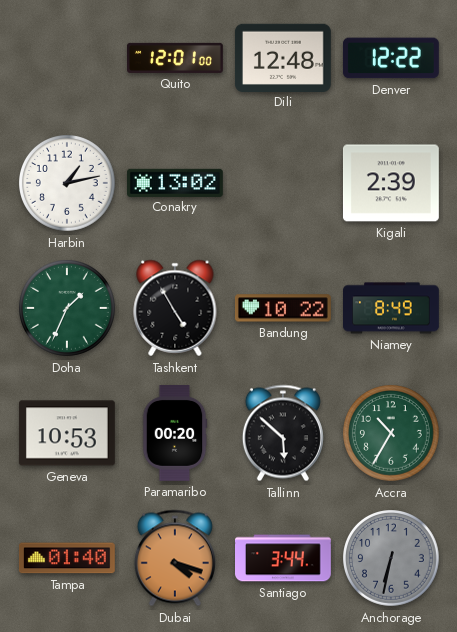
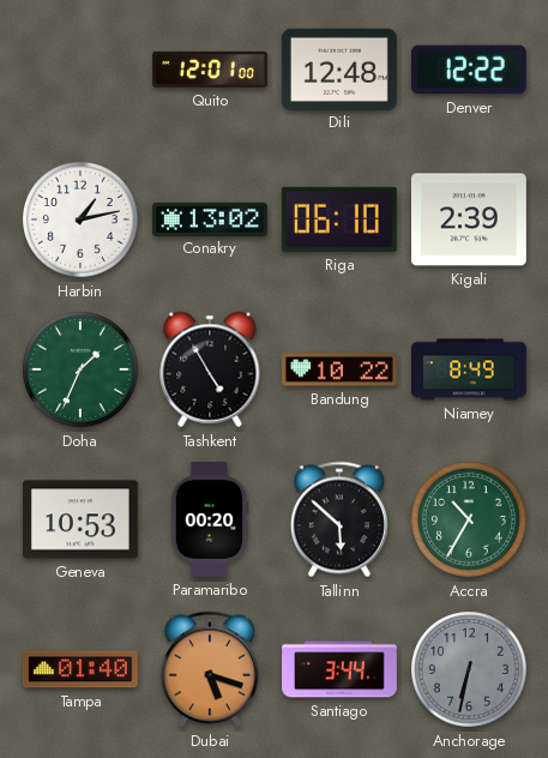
Riga: none -> 06:10
Dubai: 4:18 -> 5:18
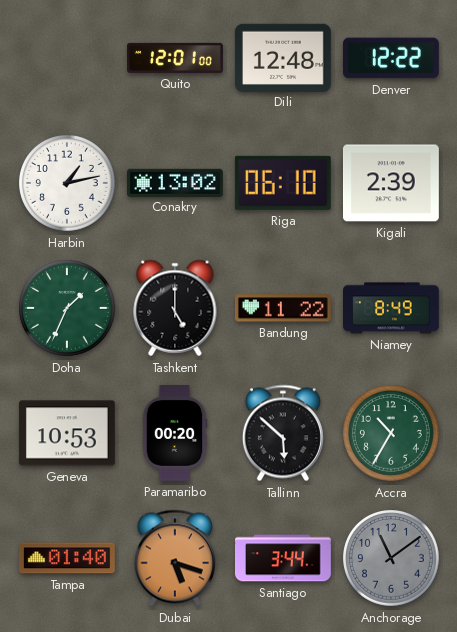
Tashkent: 4:55 -> 5:00
Bandung: 10:22 -> 11:22
Anchorage: 6:32 -> 11:09
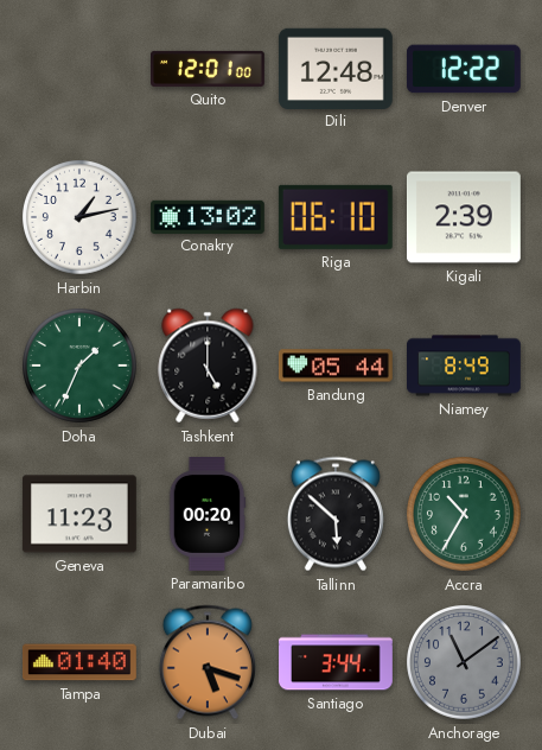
Bandung: 11:22 -> 05:44
Geneva: 10:53 -> 11:23
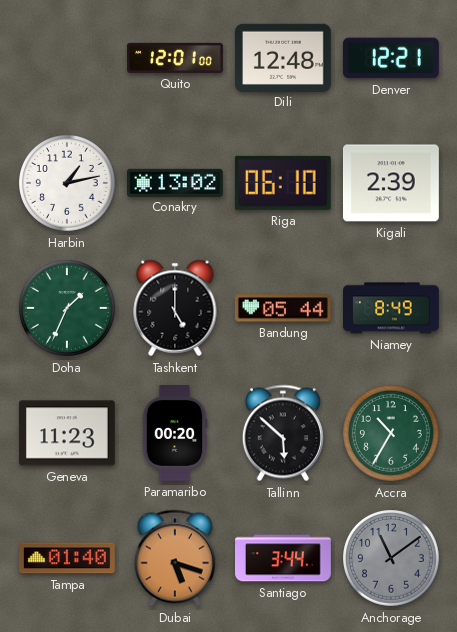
Denver: 12:22 -> 12:21
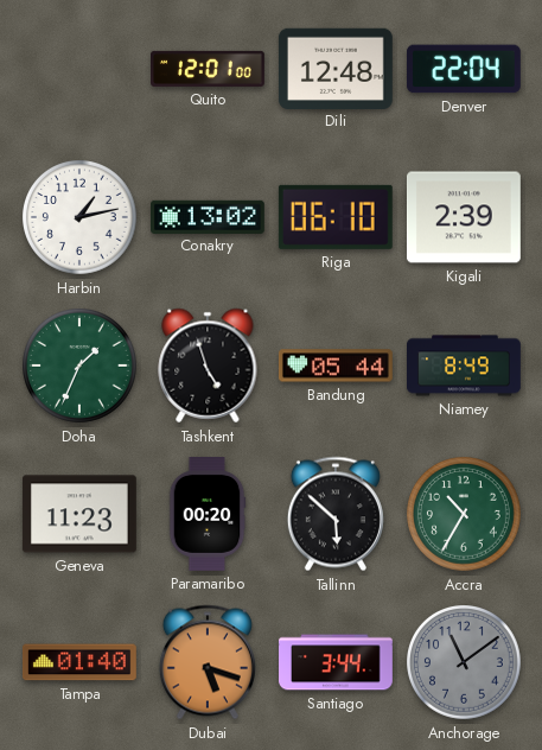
Denver: 12:21 -> 22:04
Tashkent: 5:00 -> 4:57
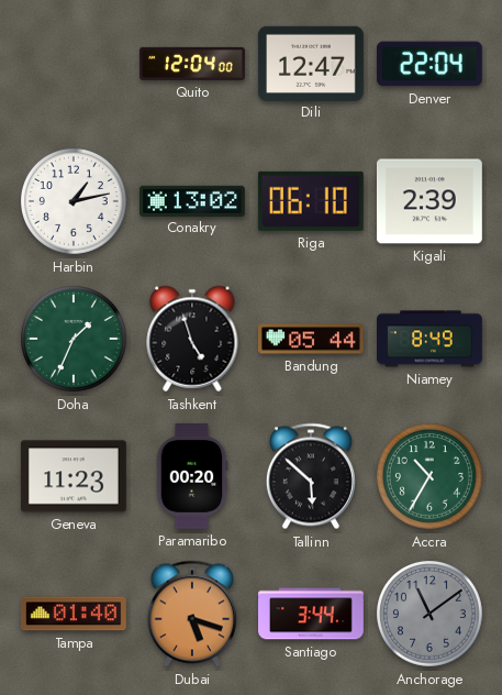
Quito: 12:01 -> 12:04
Dili: 12:48 -> 12:47
